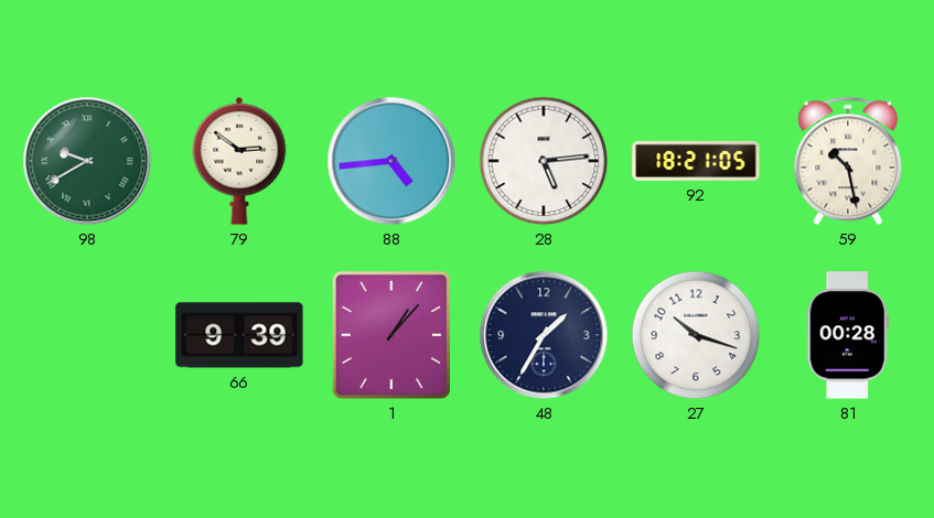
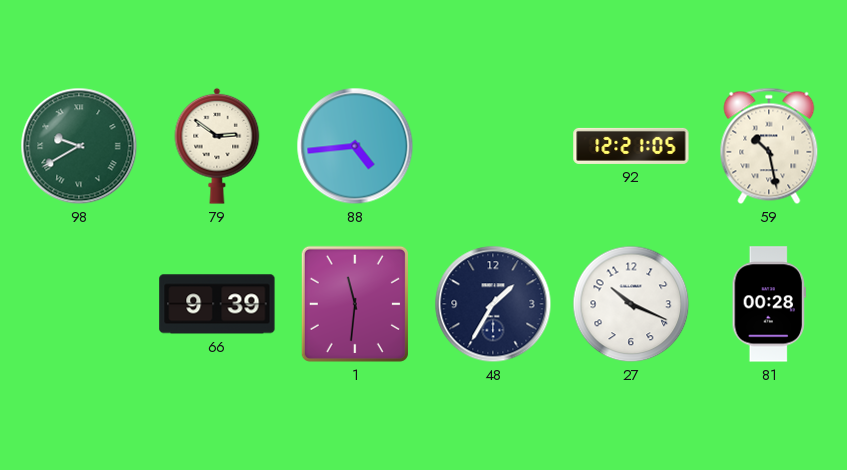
28: 5:14 -> none
92: 18:21 -> 12:21
1: 1:07 -> 11:31
27: 10:18 -> 10:19
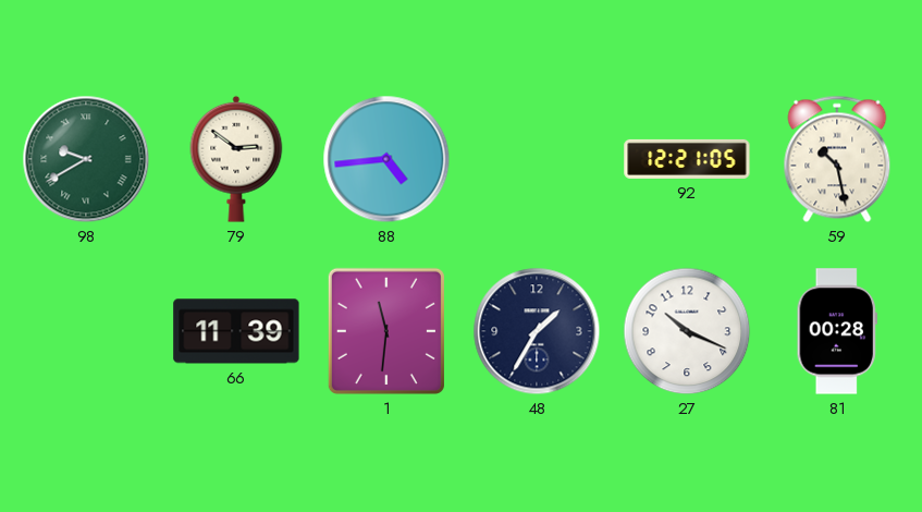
66: 9:39 -> 11:39
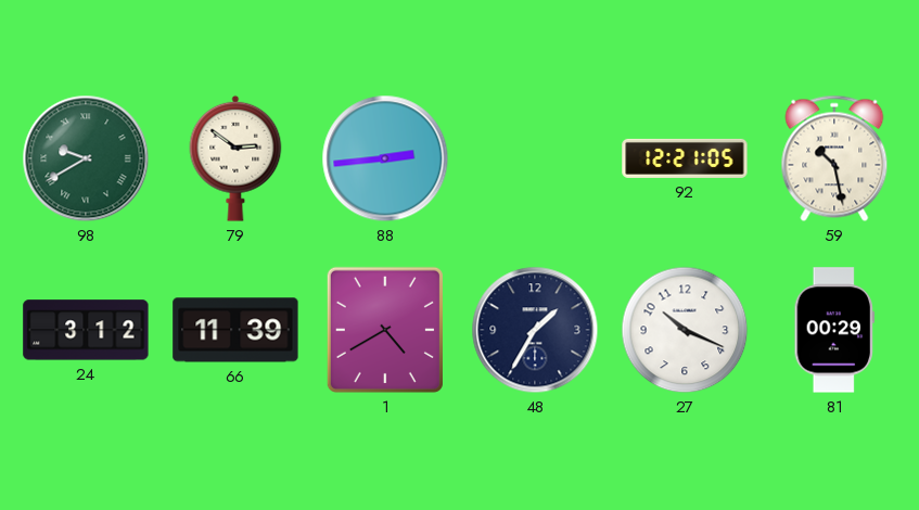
88: 4:44 -> 2:44
24: none -> 3:12
1: 11:31 -> 4:40
81: 00:28 -> 00:29
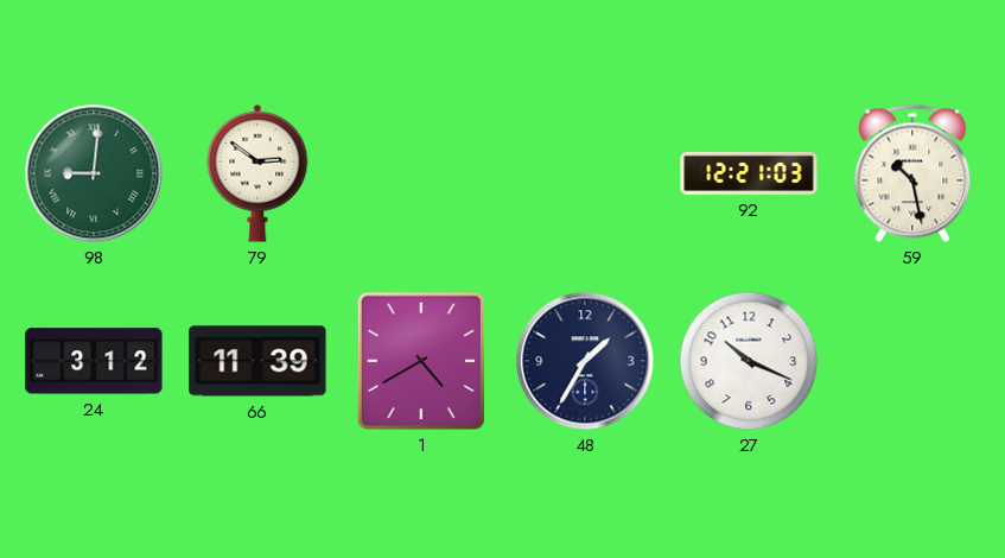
98: 9:40 -> 9:01
88: 2:44 -> none
92: 12:21:05 -> 12:21:03
81: 00:29 -> none
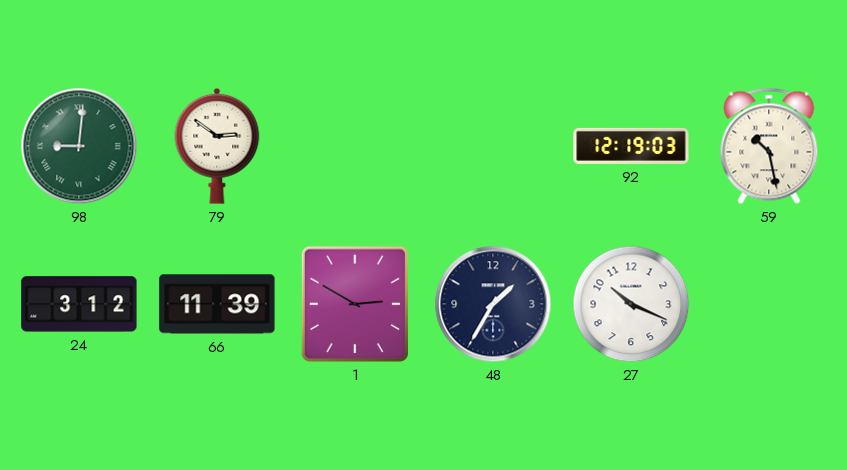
92: 12:21 -> 12:19
1: 4:40 -> 2:50
